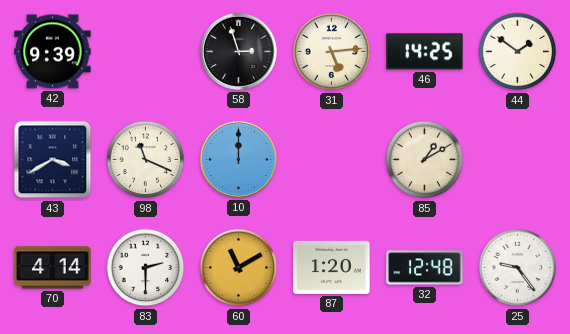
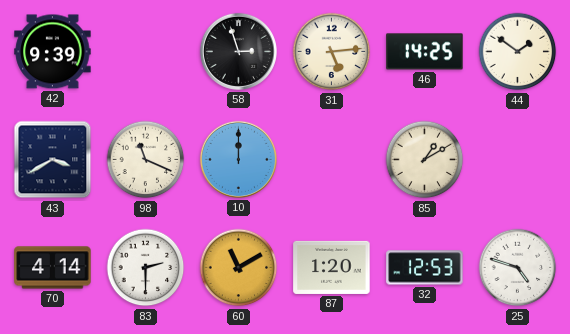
32: 12:48 -> 12:53
25: 9:24 -> 4:48
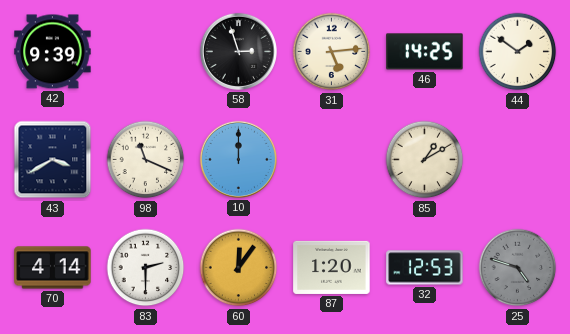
60: 11:10 -> 12:06
25 dial: white -> grey
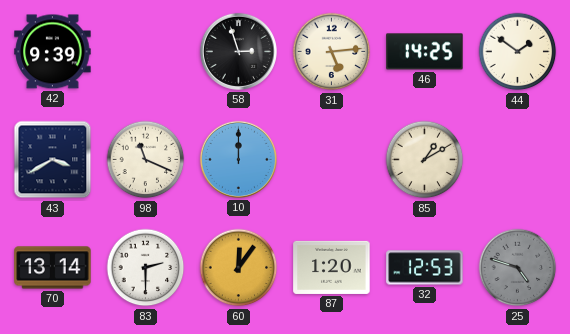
70: 4:14 -> 13:14
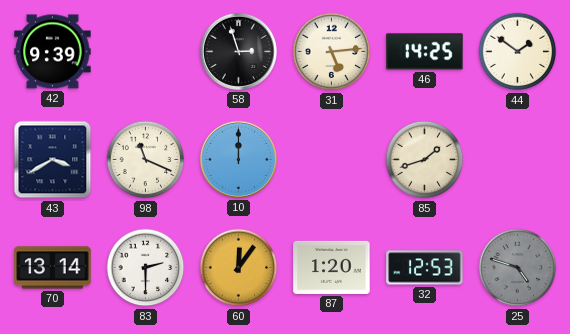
85: 1:10 -> 1:42
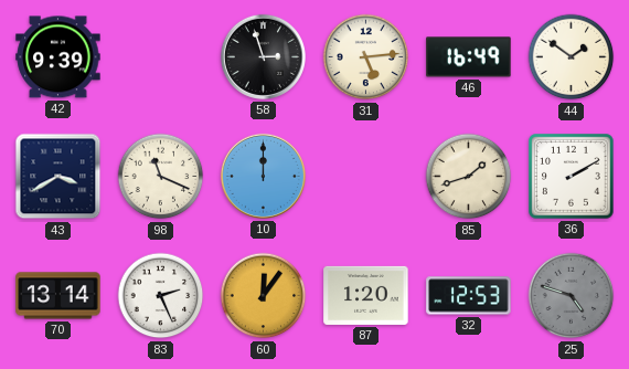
46: 14:25 -> 16:49
36: none -> 2:10
83: 2:30 -> 2:26
